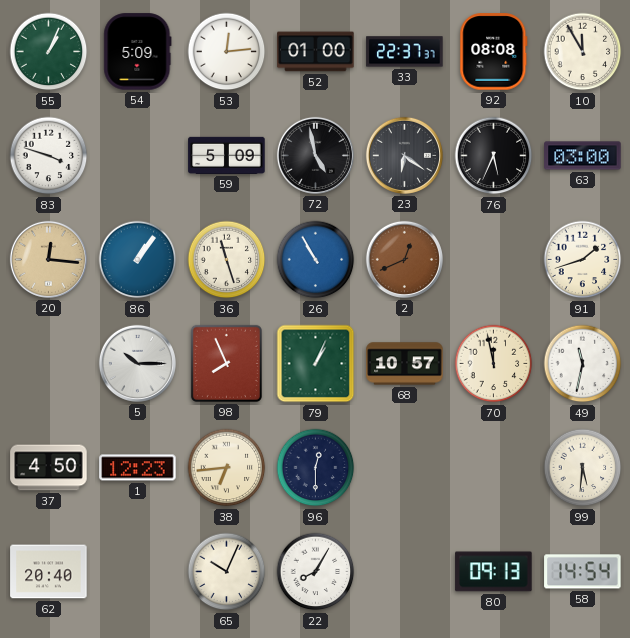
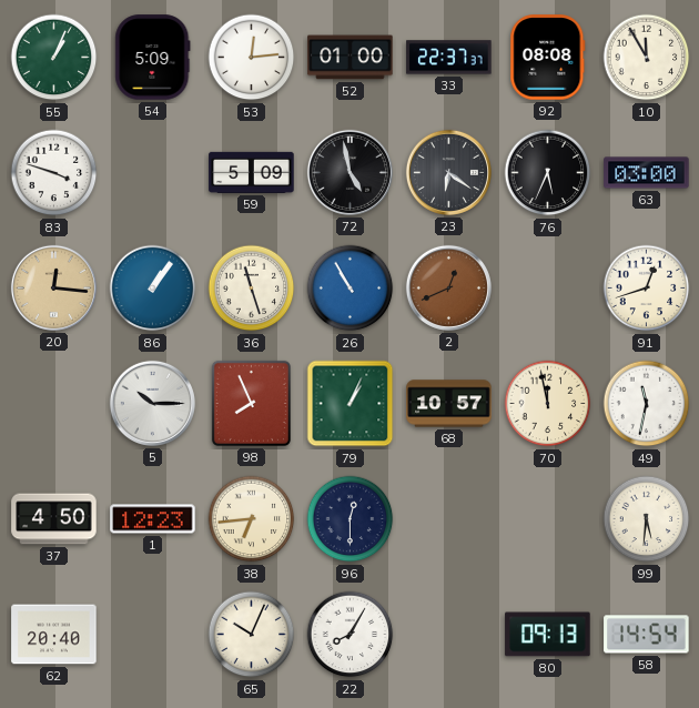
91: 1:42 -> 12:42
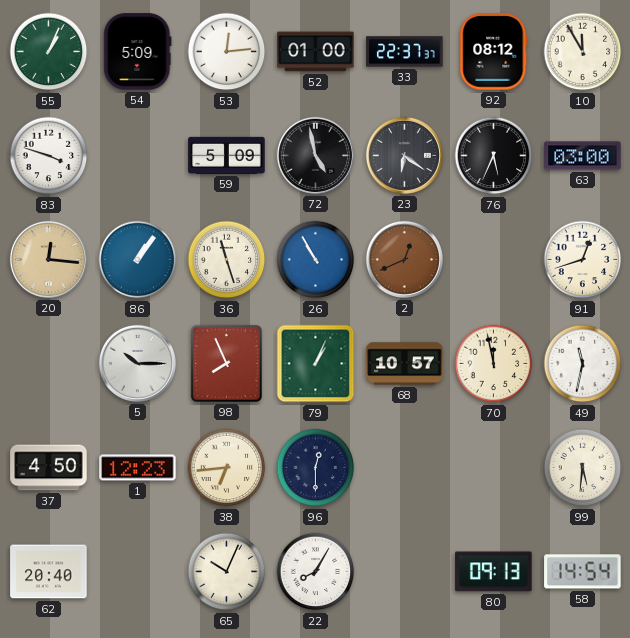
92: 08:08 -> 08:12
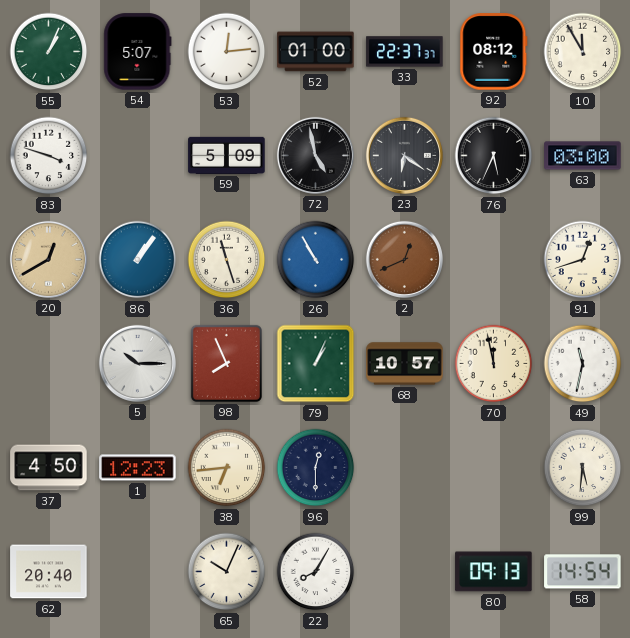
54: 5:09 -> 5:07
20: 12:16 -> 12:40
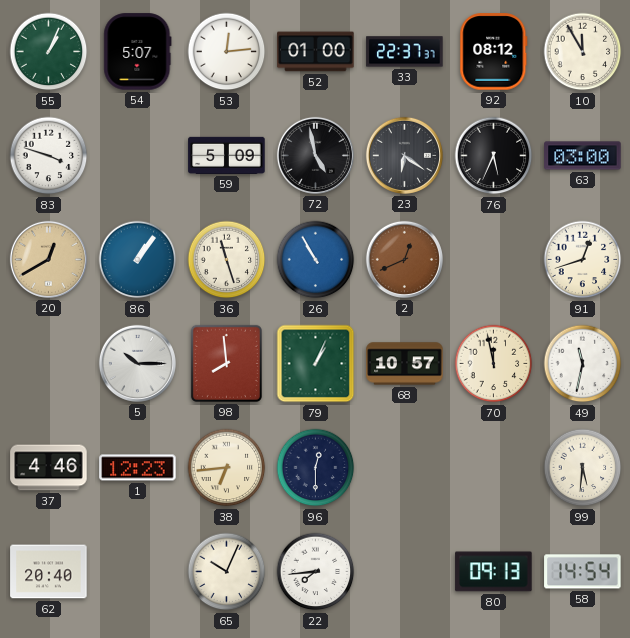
98: 7:56 -> 7:59
37: 4:50 -> 4:46
22: 8:05 -> 7:44
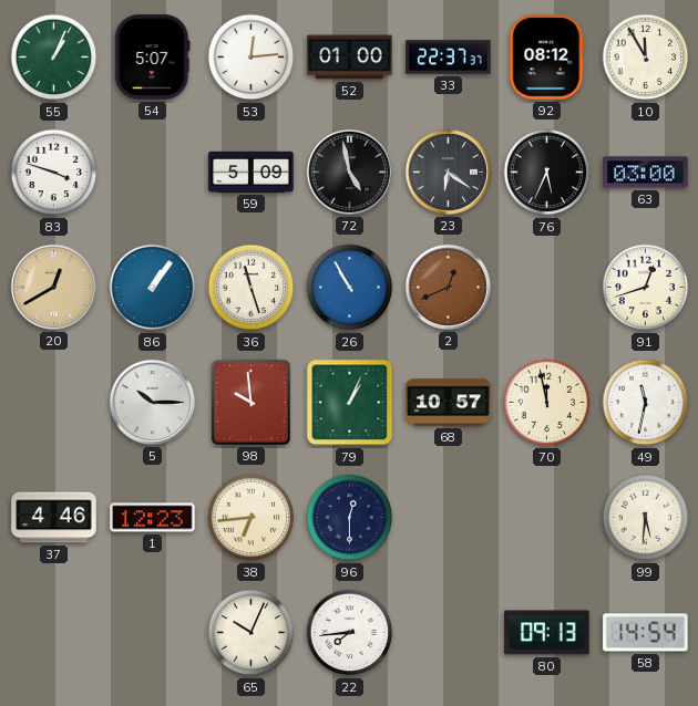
98: 7:59 -> 9:59
62: 20:40 -> none
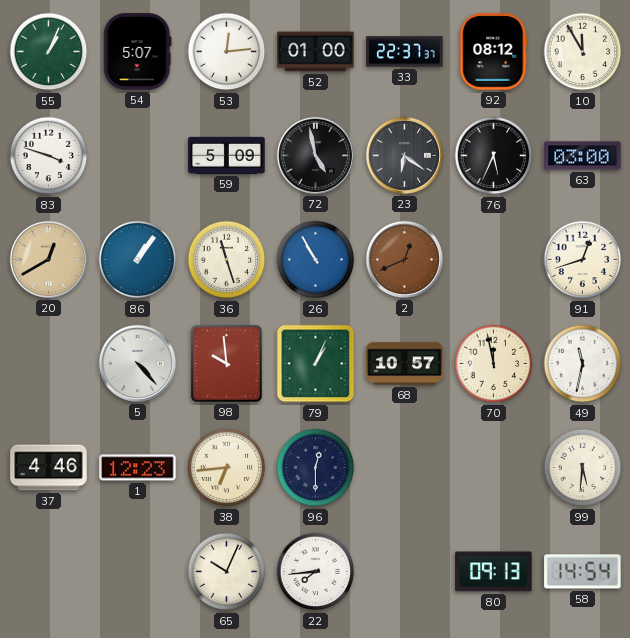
5: 10:15 -> 4:23
